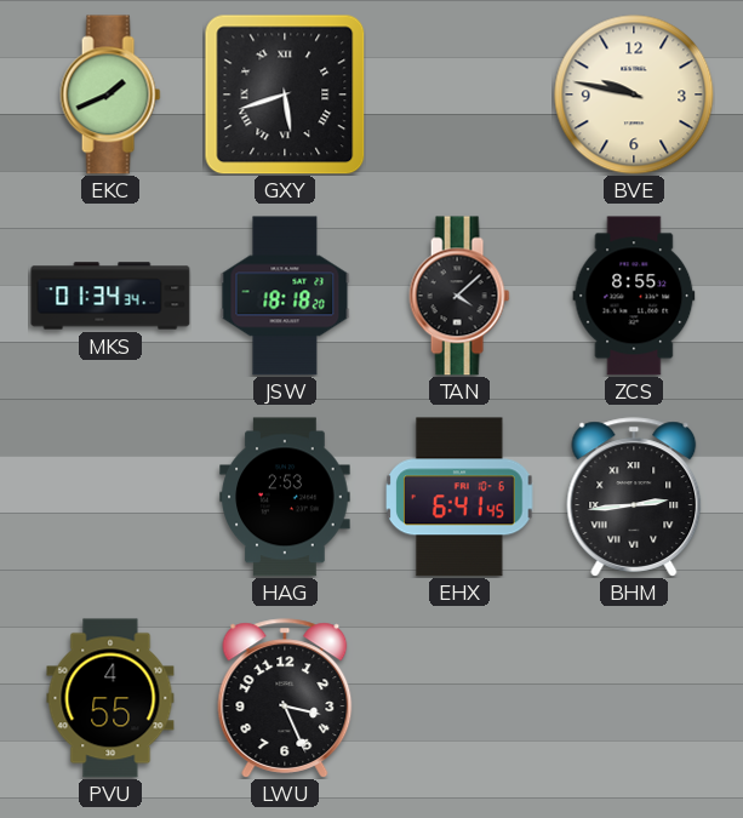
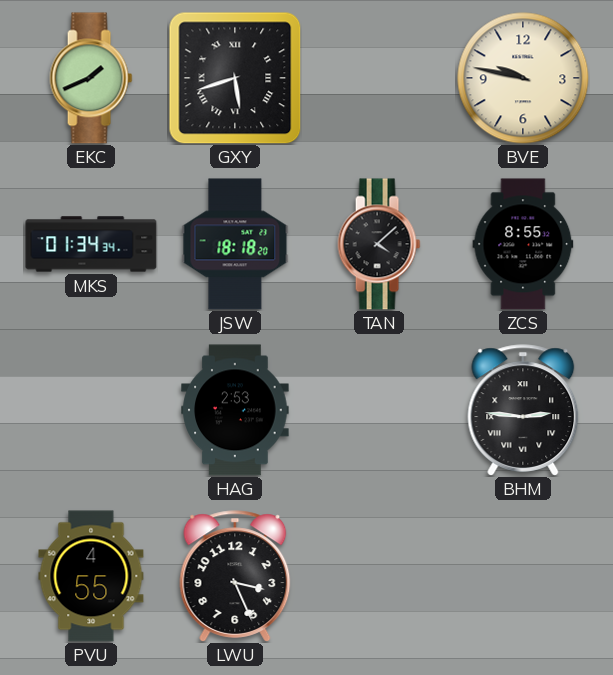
EHX: 6:41 -> none
BHM: 2:44 -> 2:46
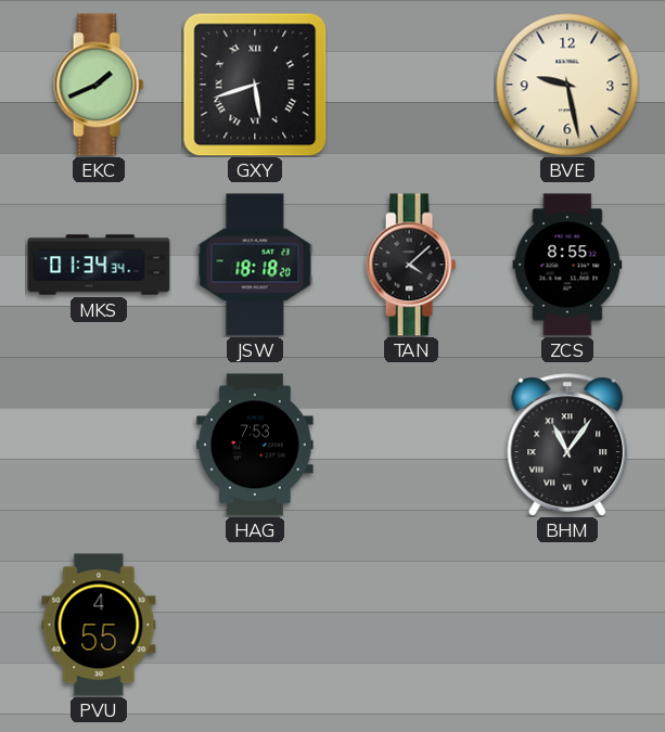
BVE: 9:47 -> 9:28
HAG: 2:53 -> 7:53
BHM: 2:46 -> 11:06
LWU: 3:26 -> none
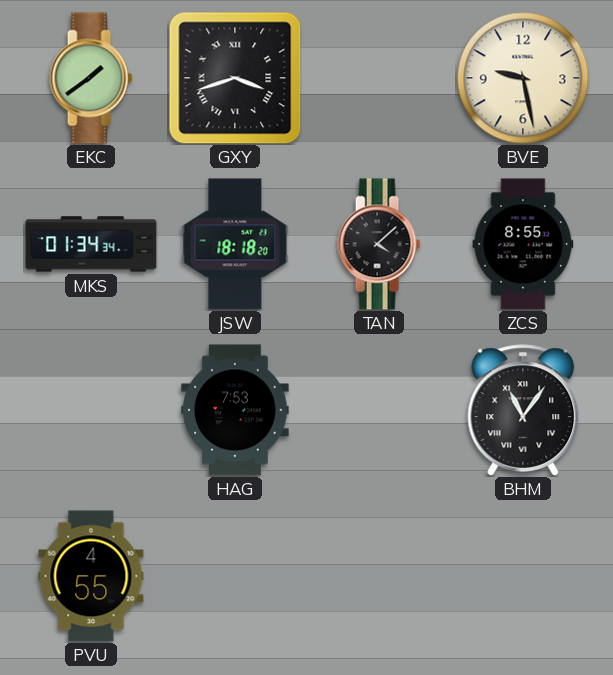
EKC: 1:41 -> 1:39
GXY: 5:42 -> 3:42
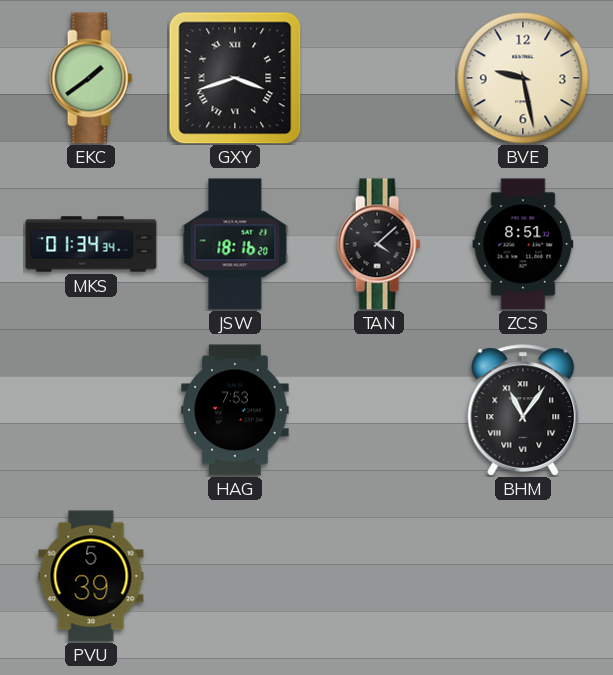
JSW: 18:18 -> 18:16
ZCS: 8:55 -> 8:51
PVU: 4:55 -> 5:39
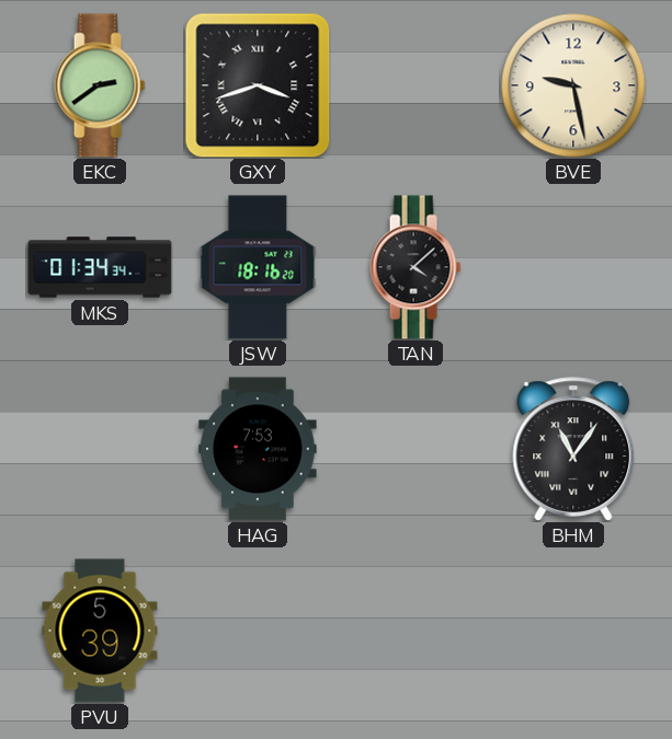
EKC: 1:39 -> 2:39
ZCS: 8:51 -> none
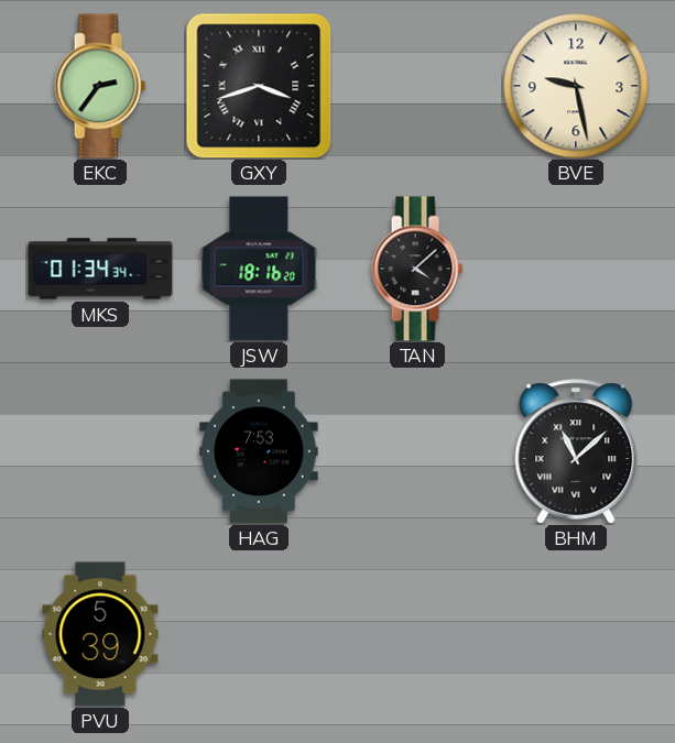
EKC: 2:39 -> 2:36
BHM: 11:06 -> 11:08
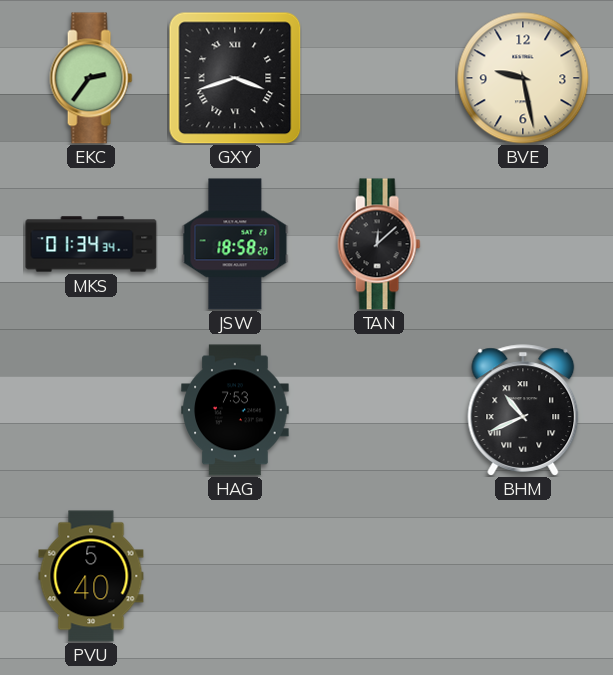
JSW: 18:16 -> 18:58
TAN: 4:08 -> 12:08
BHM: 11:08 -> 10:41
PVU: 5:39 -> 5:40
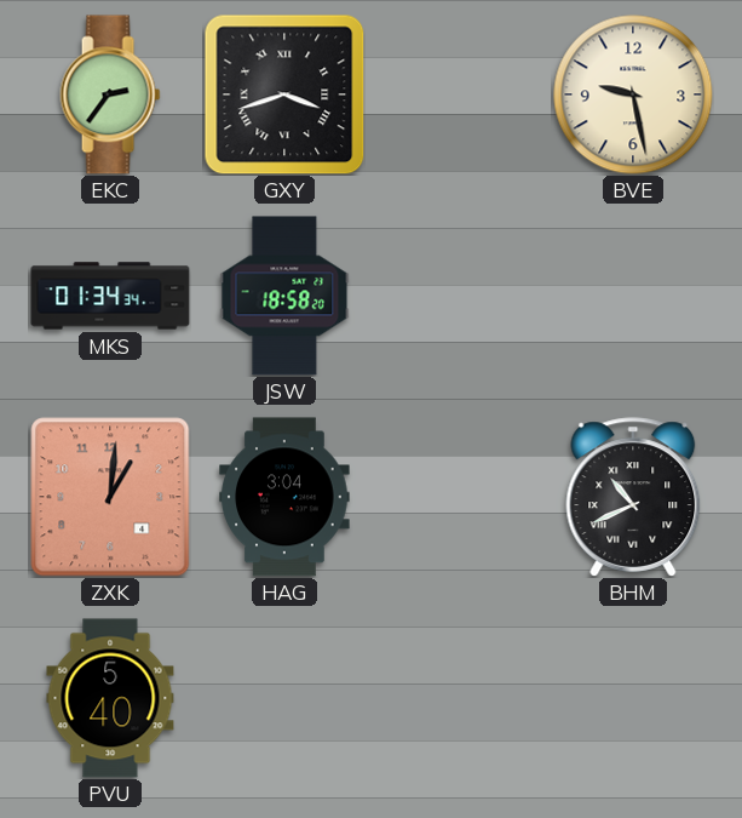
TAN: 12:08 -> none
ZXK: none -> 1:01
HAG: 7:53 -> 3:04
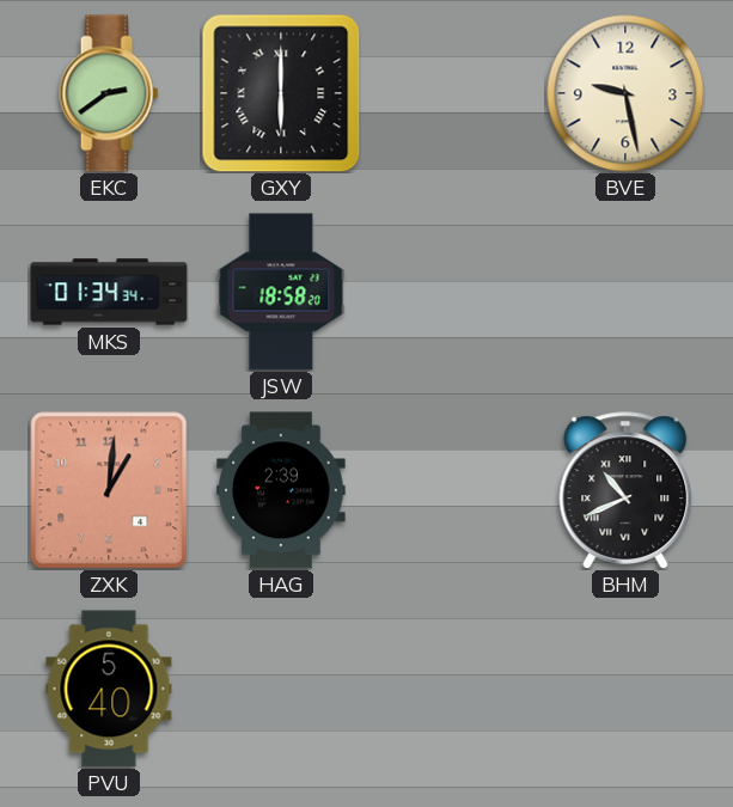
EKC: 2:36 -> 2:39
GXY: 3:42 -> 6:00
HAG: 3:04 -> 2:39
